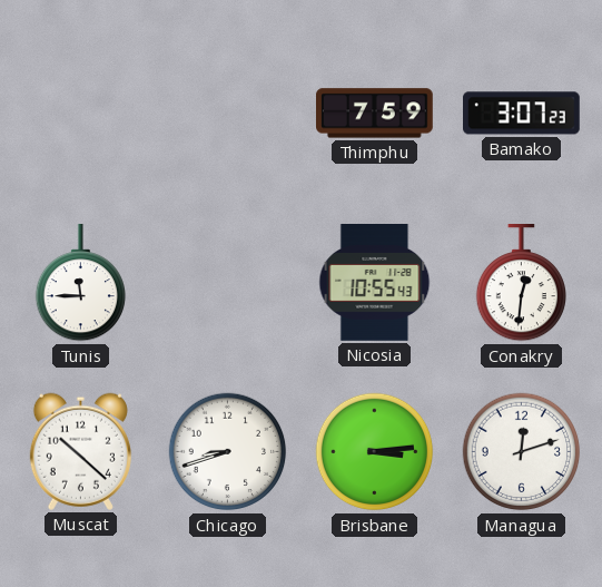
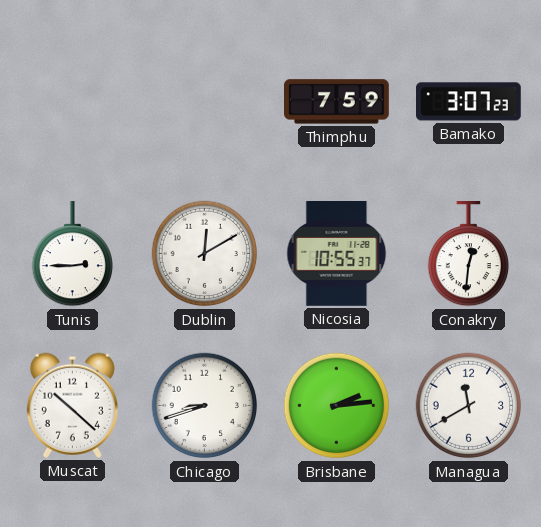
Tunis: 11:45 -> 2:45
Dublin: none -> 12:10
Nicosia: 10:55:43 -> 10:55:37
Brisbane: 3:14 -> 2:14
Managua: 12:12 -> 11:40
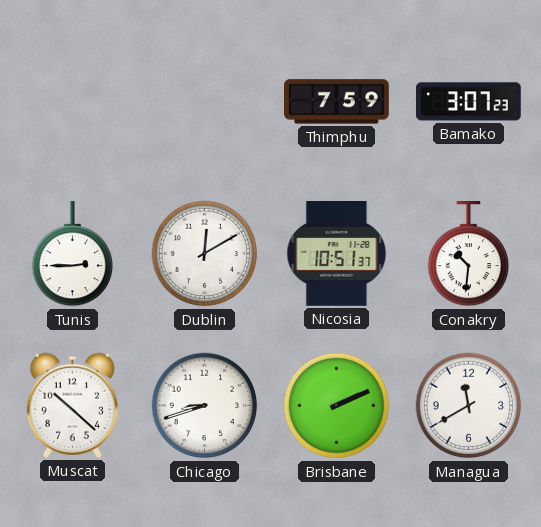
Nicosia: 10:55 -> 10:51
Conakry: 12:31 -> 10:31
Brisbane: 2:14 -> 2:11
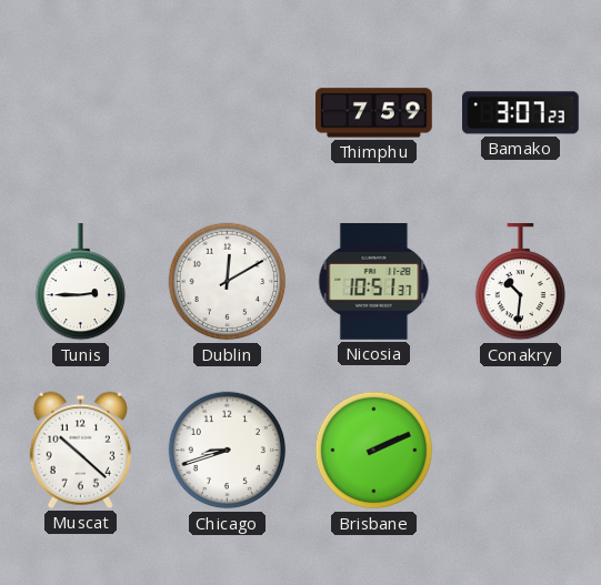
Managua: 11:40 -> none
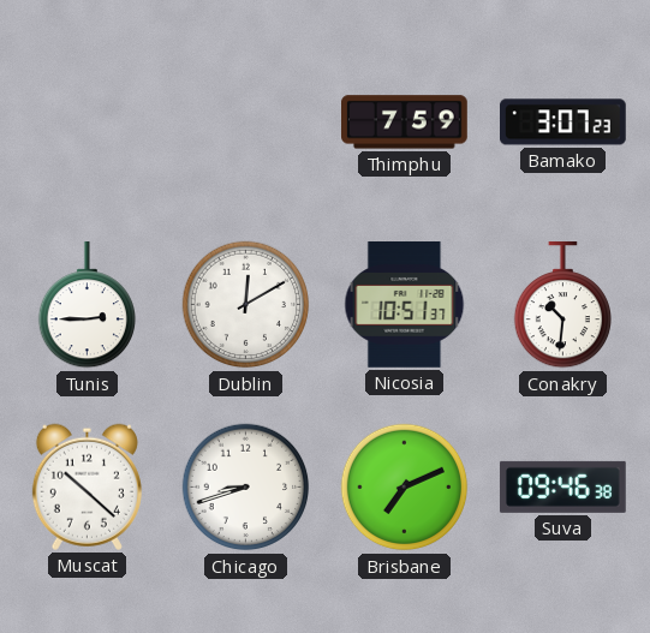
Brisbane: 2:11 -> 7:11
Suva: none -> 09:46
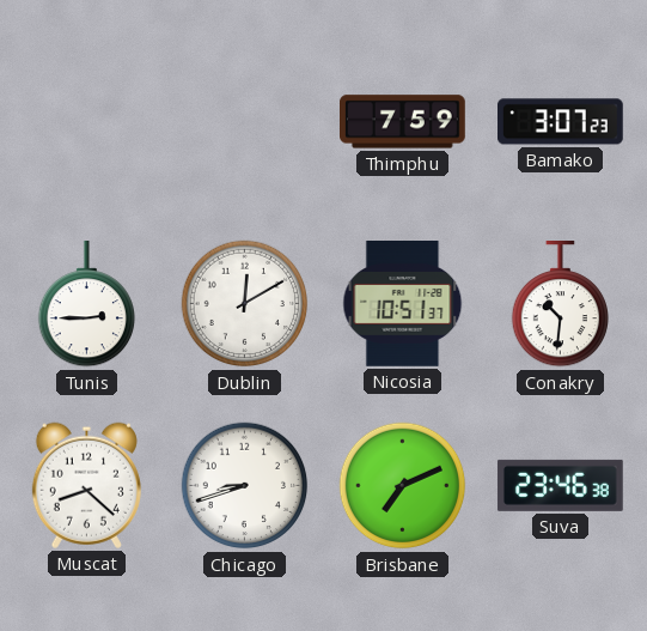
Muscat: 10:22 -> 8:22
Suva: 09:46 -> 23:46
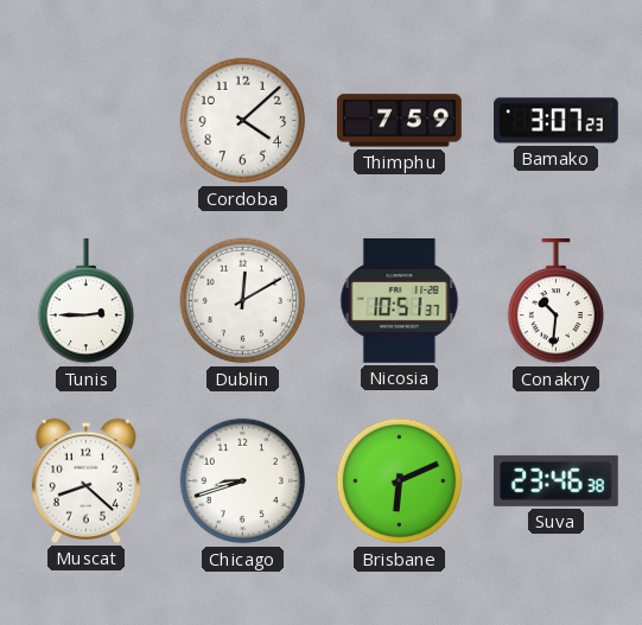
Cordoba: none -> 4:08
Brisbane: 7:11 -> 6:11
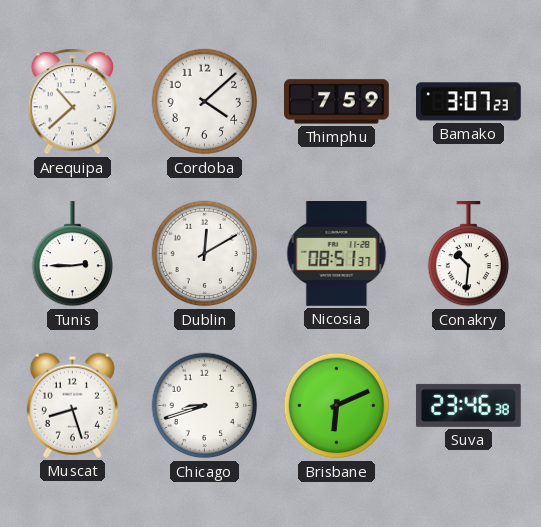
Arequipa: none -> 10:38
Nicosia: 10:51 -> 08:51
Muscat: 8:22 -> 8:27
